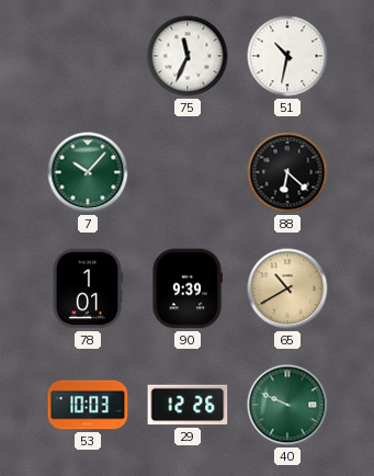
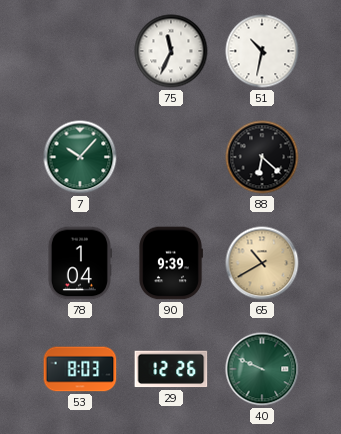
78: 1:01 -> 1:04
53: 10:03 -> 8:03
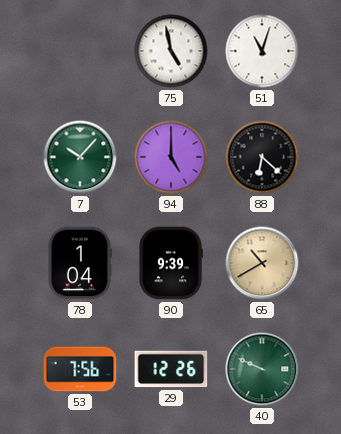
75: 11:34 -> 4:58
51: 10:32 -> 11:03
94: none -> 5:00
53: 8:03 -> 7:56
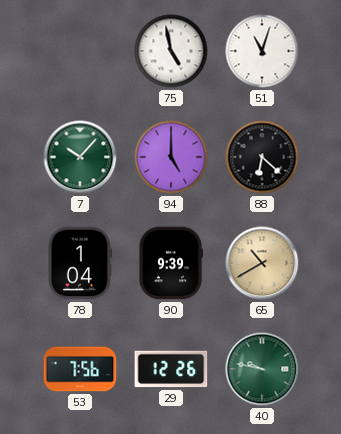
40: 9:49 -> 9:47
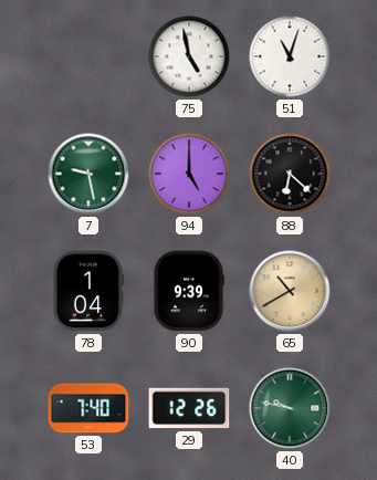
7: 10:07 -> 9:28
53: 7:56 -> 7:40
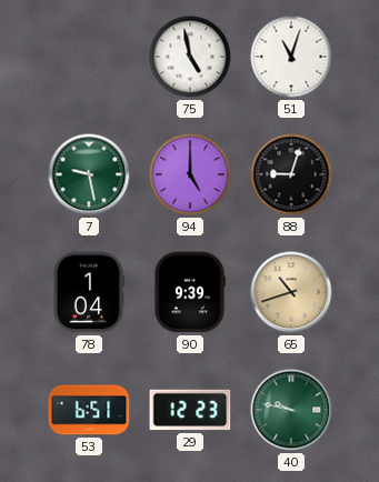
88: 6:22 -> 9:03
65: 10:40 -> 10:42
53: 7:40 -> 6:51
29: 12:26 -> 12:23
